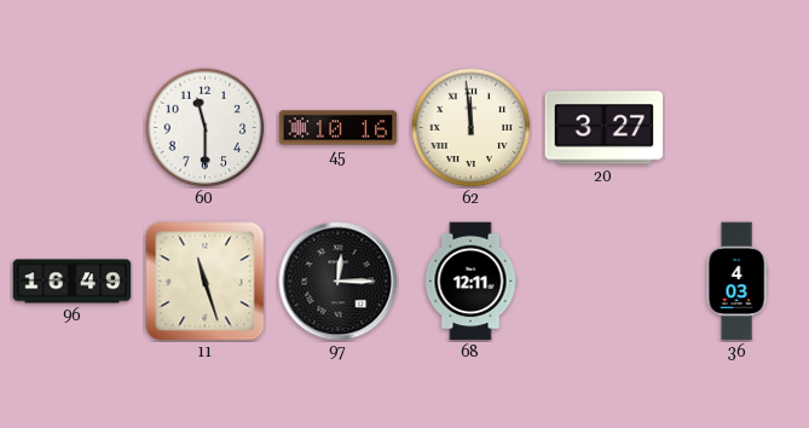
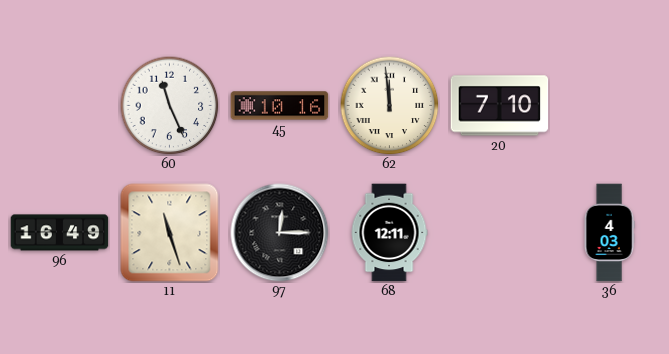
60: 11:30 -> 11:26
20: 3:27 -> 7:10
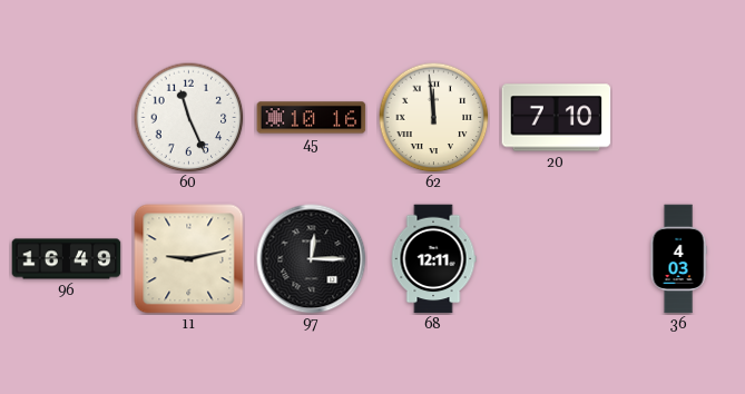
11: 11:27 -> 9:13
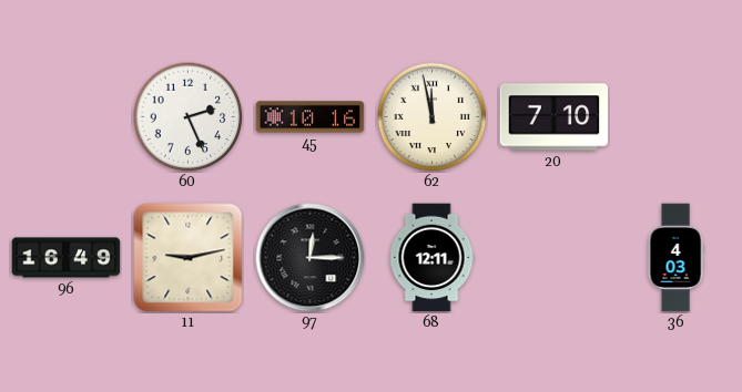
60: 11:26 -> 2:26
62: 11:59 -> 11:58
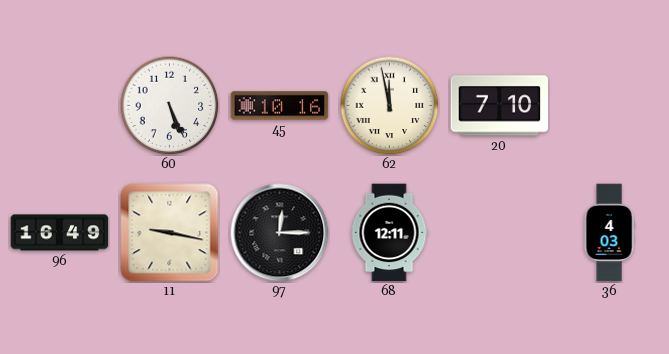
60: 2:26 -> 5:26
11: 9:13 -> 9:17
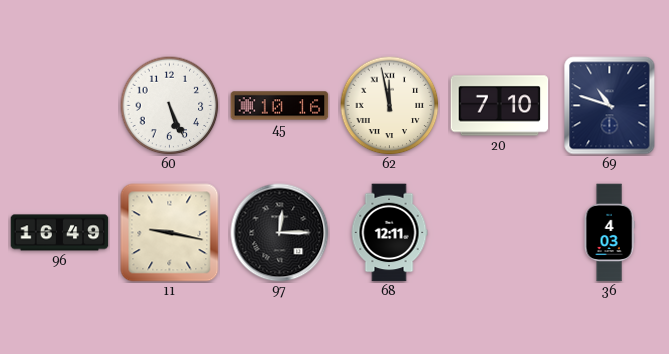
69: none -> 10:48
